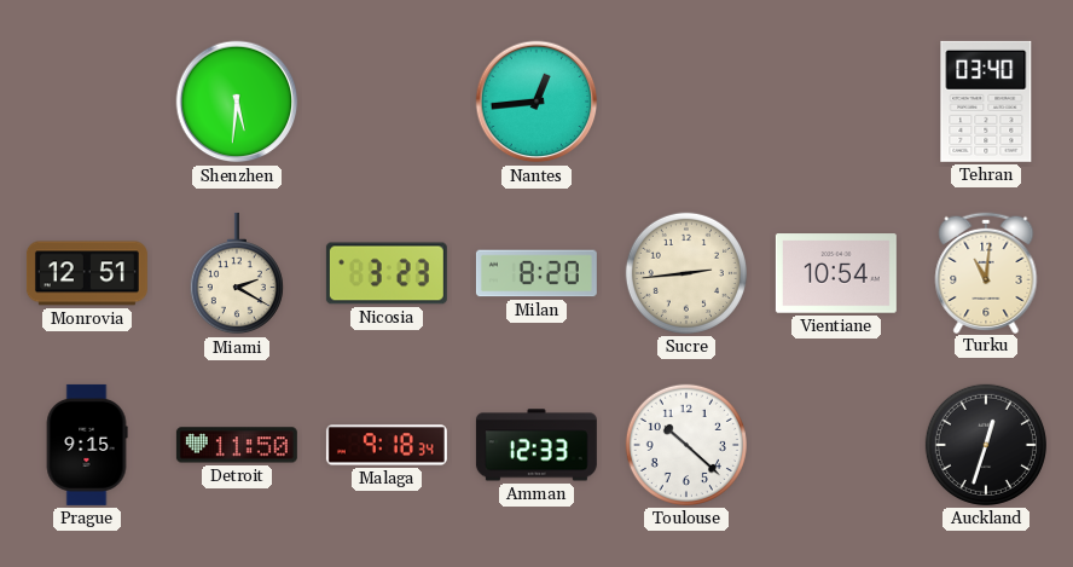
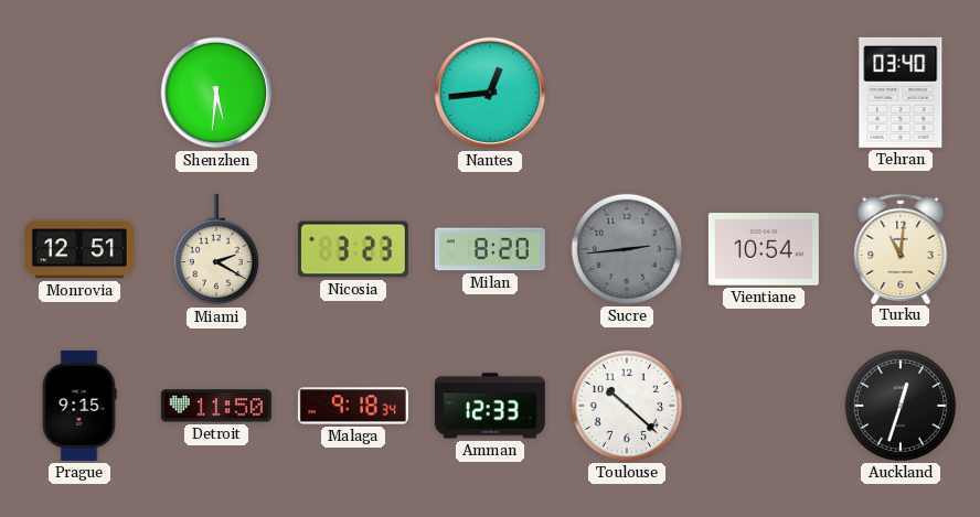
Sucre dial: cream -> grey
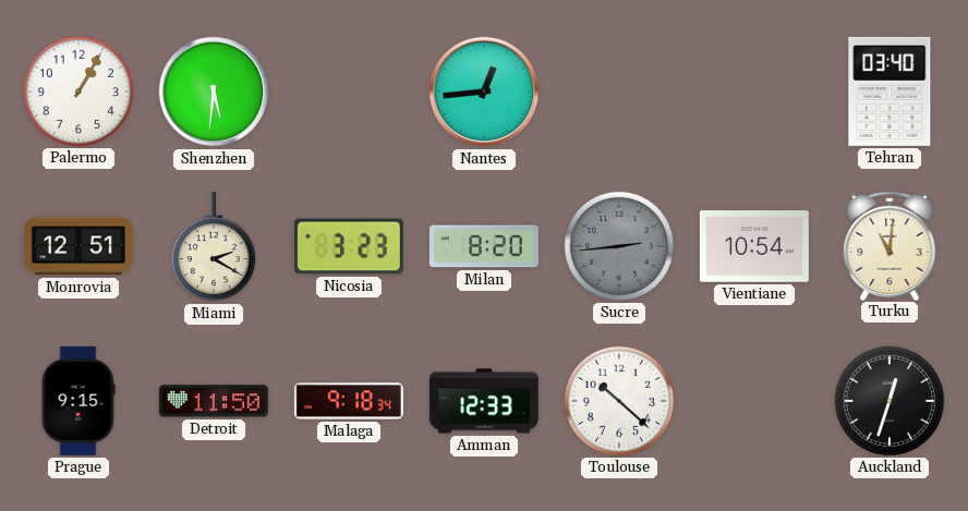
Palermo: none -> 1:05
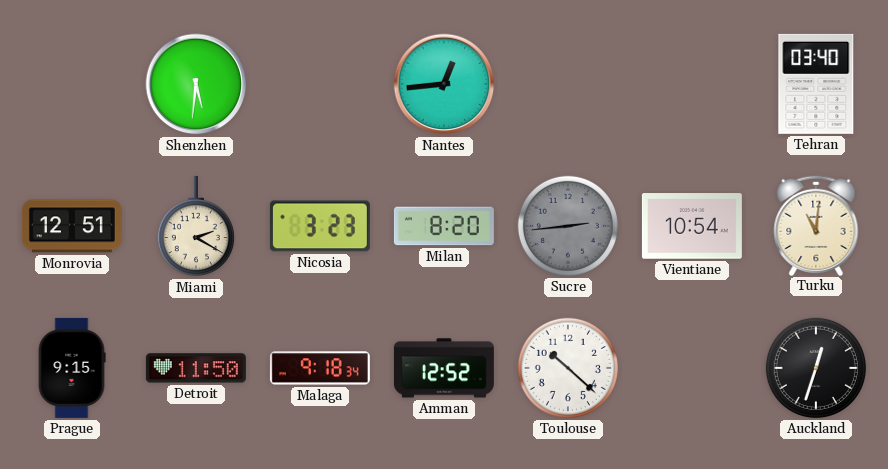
Palermo: 1:05 -> none
Amman: 12:33 -> 12:52
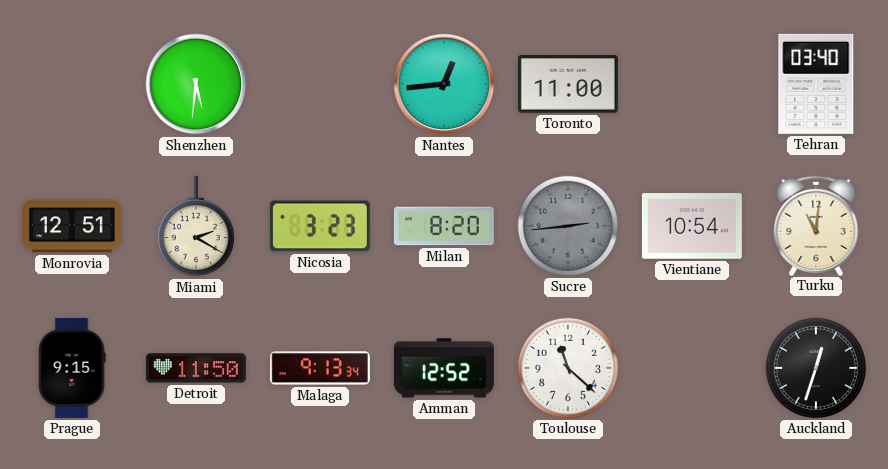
Toronto: none -> 11:00
Malaga: 9:18 -> 9:13
Toulouse: 10:22 -> 11:22
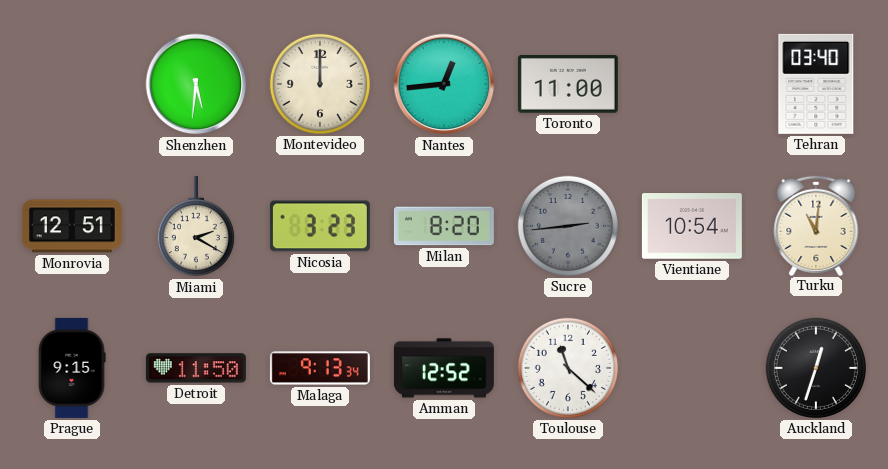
Montevideo: none -> 12:00
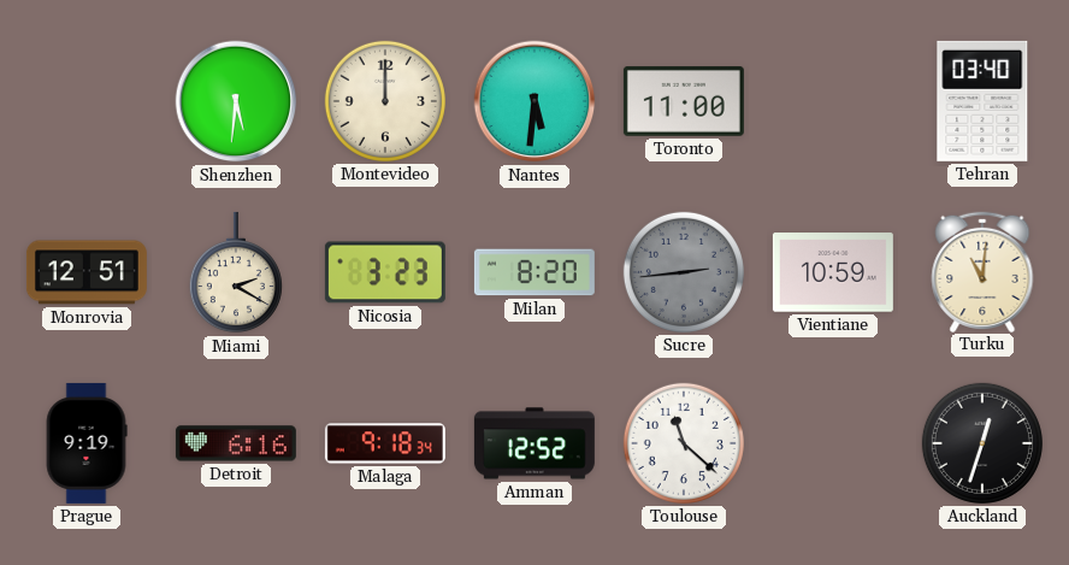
Nantes: 12:44 -> 5:31
Vientiane: 10:54 -> 10:59
Prague: 9:15 -> 9:19
Detroit: 11:50 -> 6:16
Malaga: 9:13 -> 9:18
